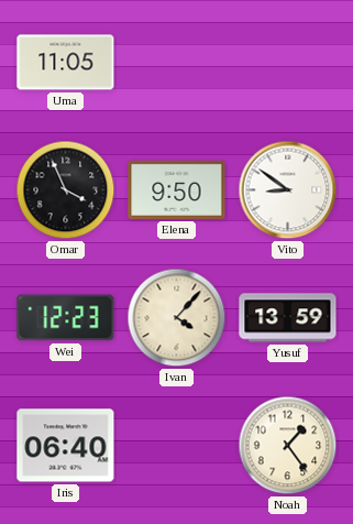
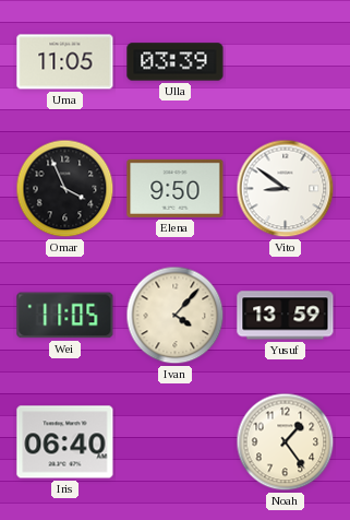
Ulla: none -> 03:39
Wei: 12:23 -> 11:05
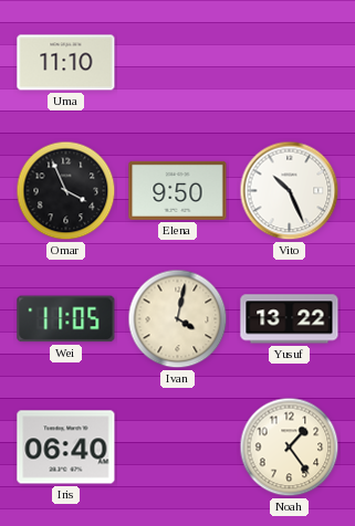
Uma: 11:05 -> 11:10
Ulla: 03:39 -> none
Vito: 8:51 -> 10:26
Ivan: 4:07 -> 4:02
Yusuf: 13:59 -> 13:22
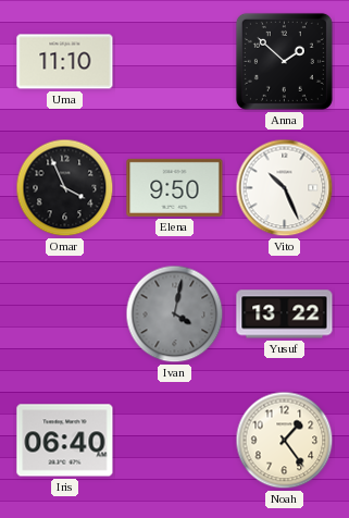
Anna: none -> 1:52
Wei: 11:05 -> none
Ivan dial: cream -> grey
